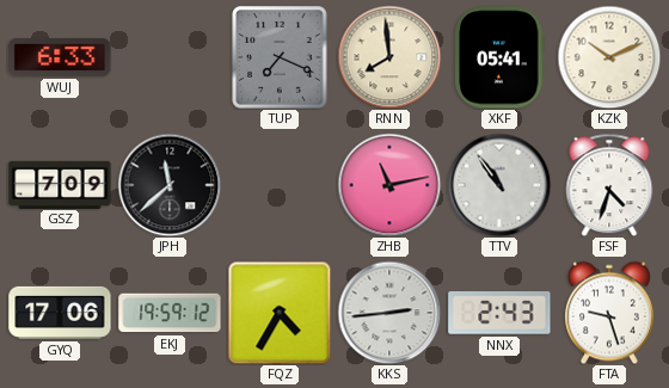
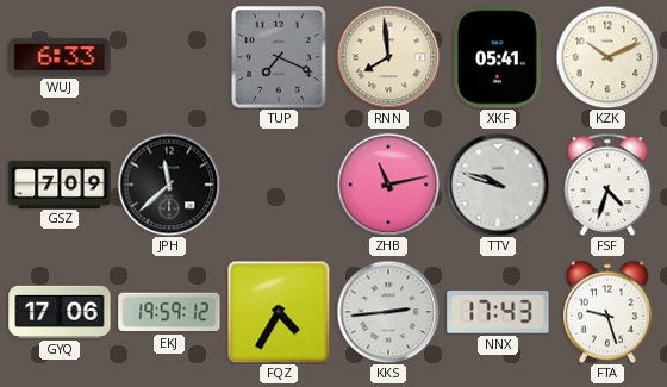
TTV: 10:54 -> 9:48
NNX: 2:43 -> 17:43
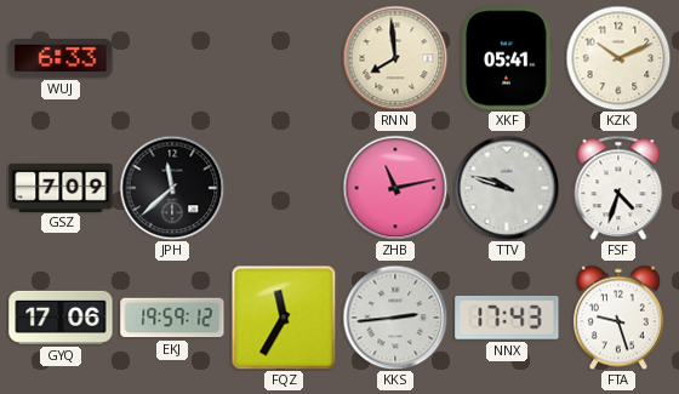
TUP: 7:19 -> none
FQZ: 4:35 -> 11:35
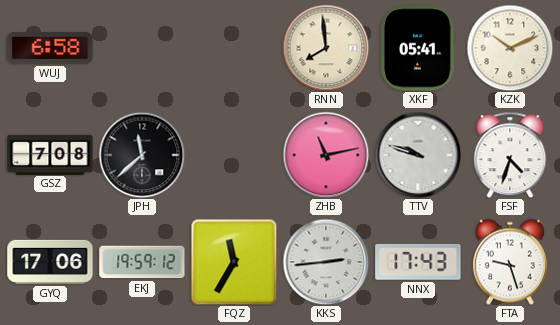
WUJ: 6:33 -> 6:58
GSZ: 7:09 -> 7:08
